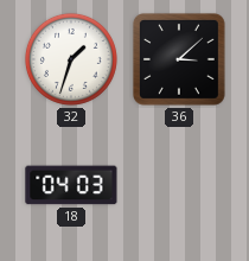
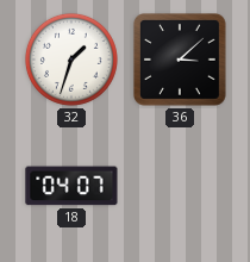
18: 04:03 -> 04:07
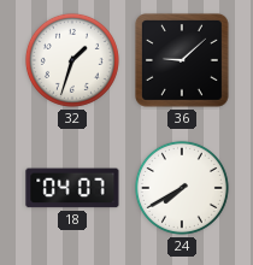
36: 3:08 -> 9:08
24: none -> 7:40
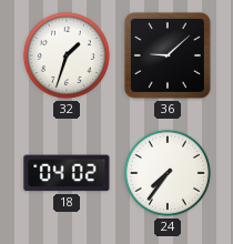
18: 04:07 -> 04:02
24: 7:40 -> 7:36
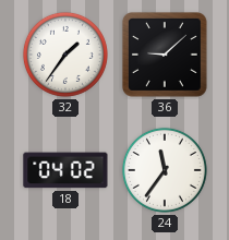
32: 1:33 -> 1:36
24: 7:36 -> 11:36
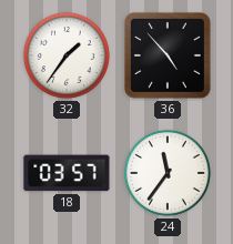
36: 9:08 -> 4:53
18: 04:02 -> 03:57
